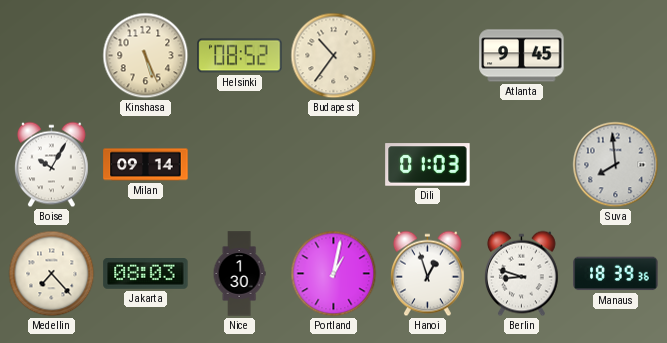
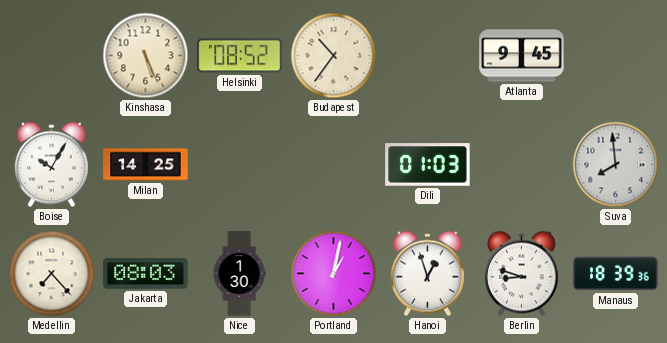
Milan: 09:14 -> 14:25
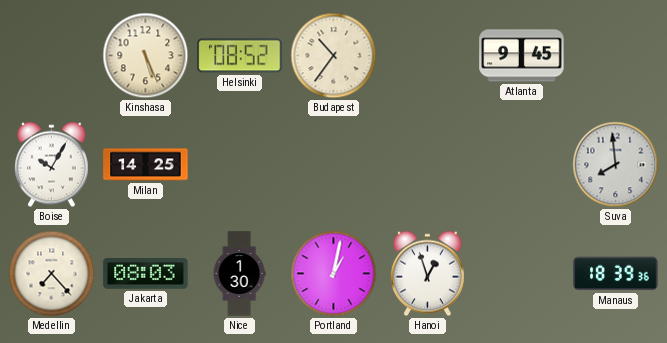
Dili: 01:03 -> none
Berlin: 8:48 -> none
